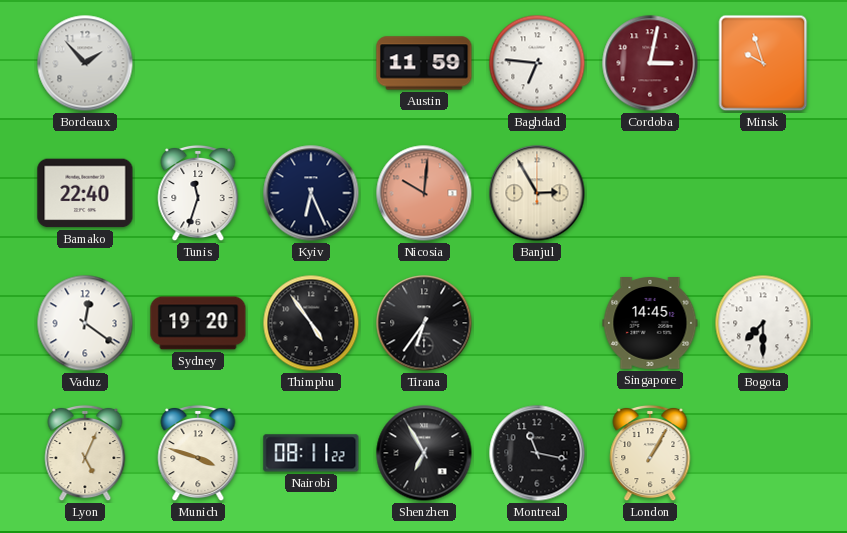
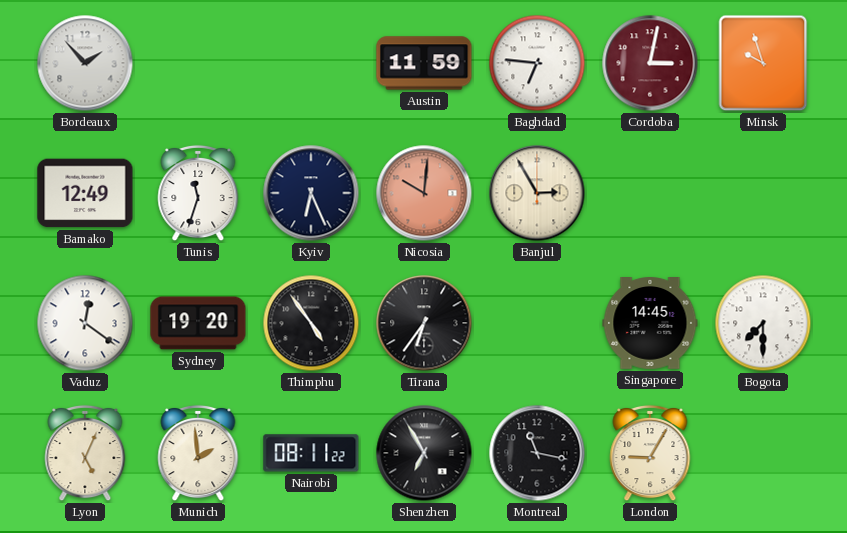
Bamako: 22:40 -> 12:49
Munich: 3:48 -> 1:59
London: 1:05 -> 9:05
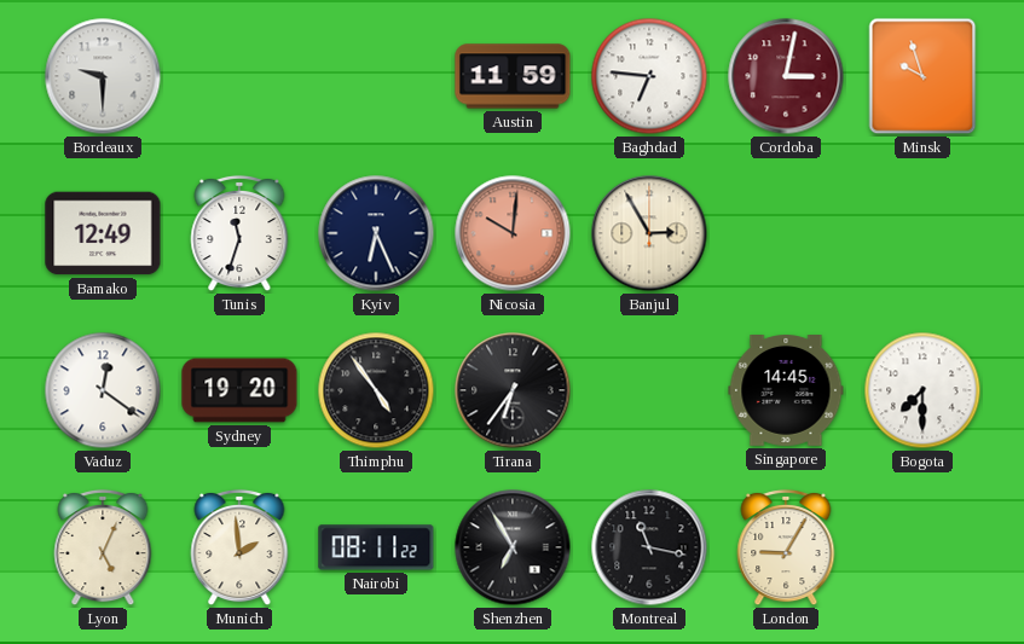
Bordeaux: 1:53 -> 9:30
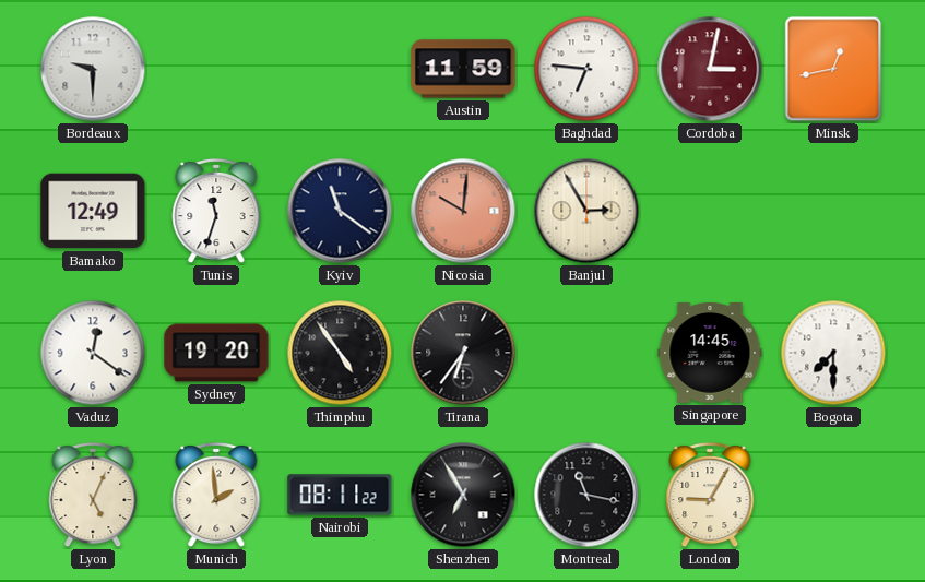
Minsk: 9:57 -> 12:43
Kyiv: 6:26 -> 11:21
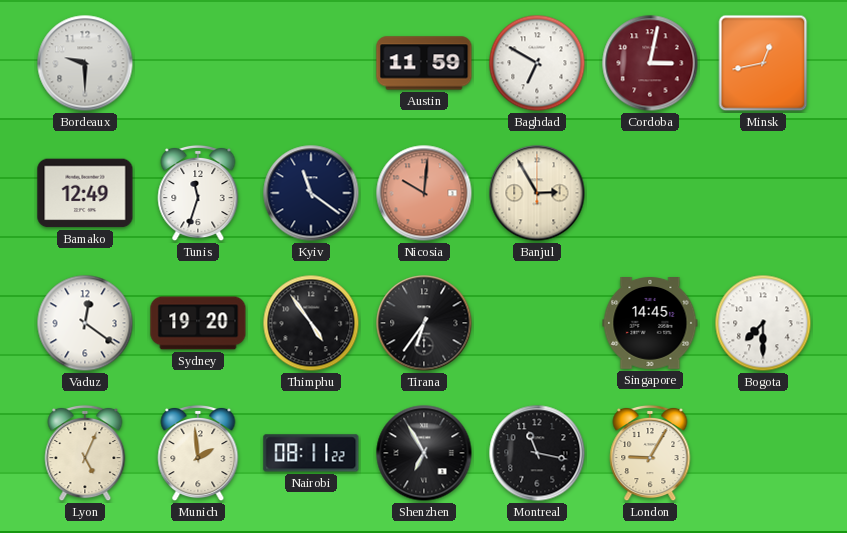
Baghdad: 6:46 -> 6:50
